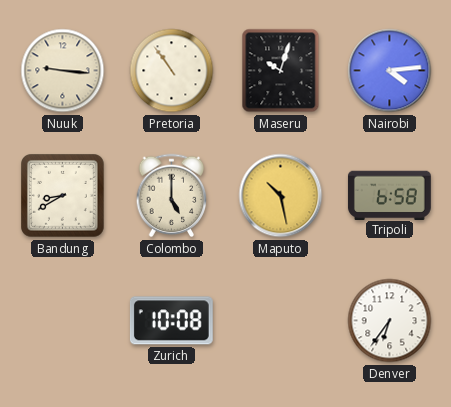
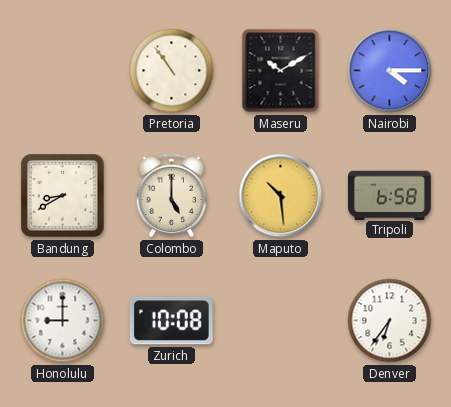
Nuuk: 9:16 -> none
Maseru: 10:03 -> 10:10
Nairobi: 4:14 -> 4:15
Maputo: 10:28 -> 10:29
Honolulu: none -> 9:00
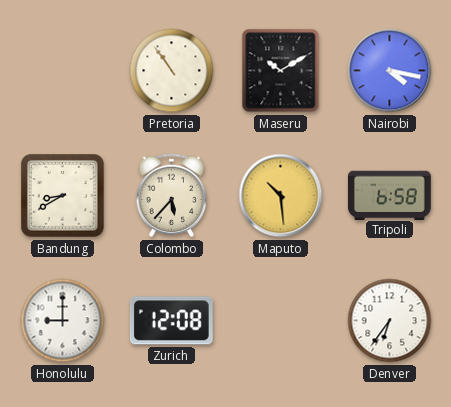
Nairobi: 4:15 -> 4:17
Colombo: 5:00 -> 5:37
Zurich: 10:08 -> 12:08
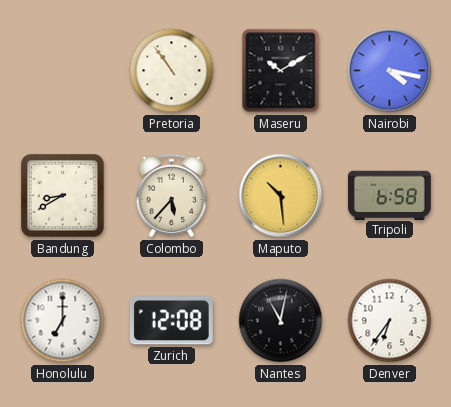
Honolulu: 9:00 -> 7:00
Nantes: none -> 11:02
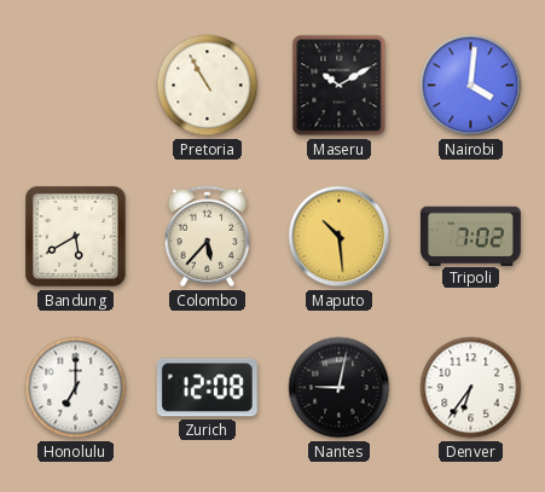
Pretoria: 10:54 -> 10:55
Nairobi: 4:17 -> 4:01
Bandung: 8:40 -> 5:40
Tripoli: 6:58 -> 7:02
Nantes: 11:02 -> 9:02
